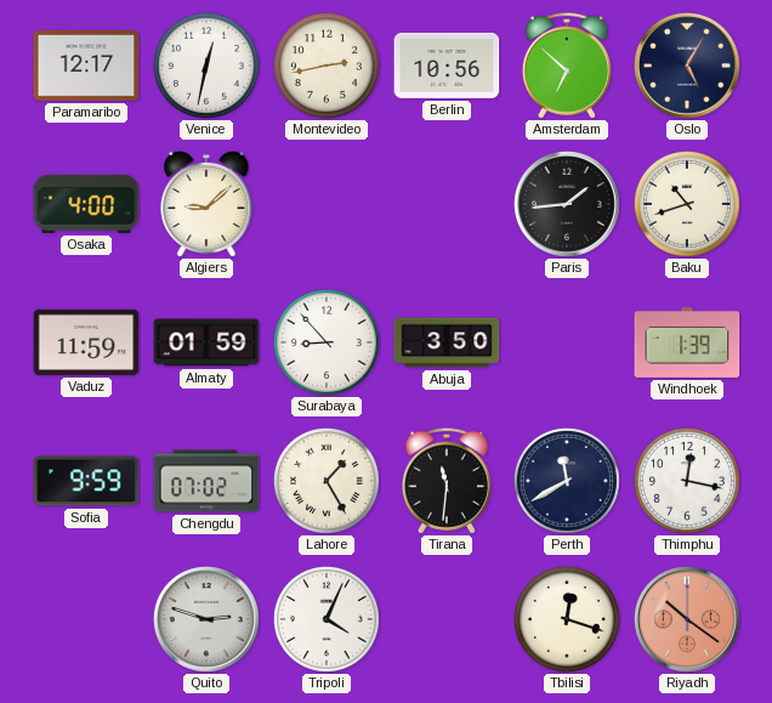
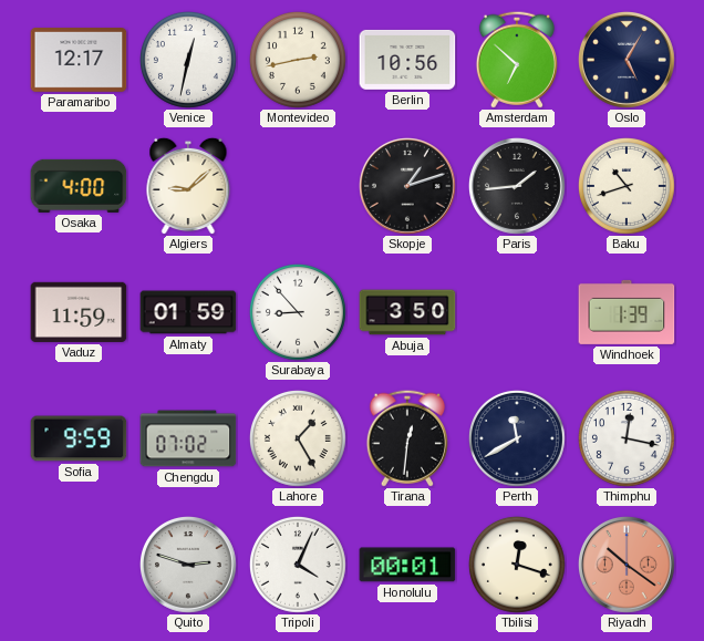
Skopje: none -> 1:12
Tirana: 11:31 -> 12:31
Honolulu: none -> 00:01
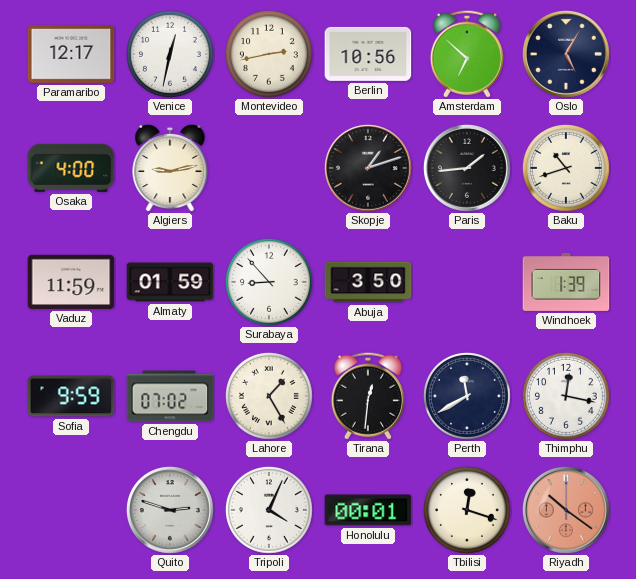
Algiers: 9:08 -> 9:13
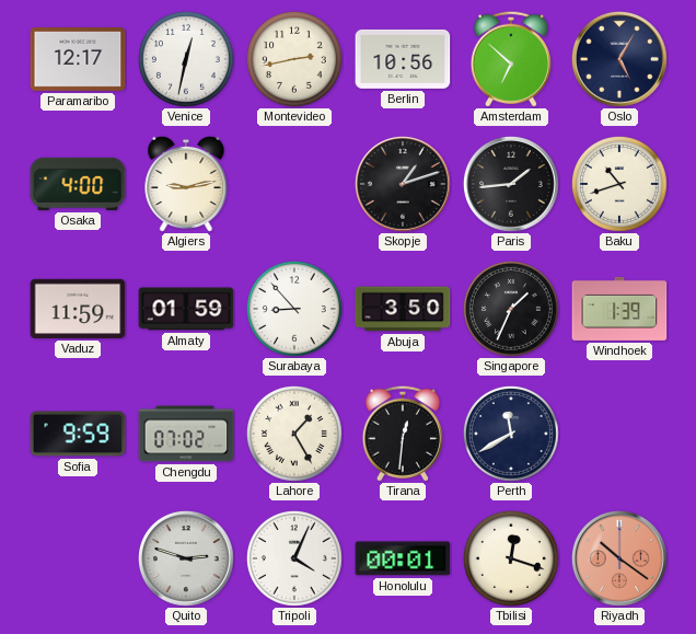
Singapore: none -> 1:34
Thimphu: 12:17 -> none
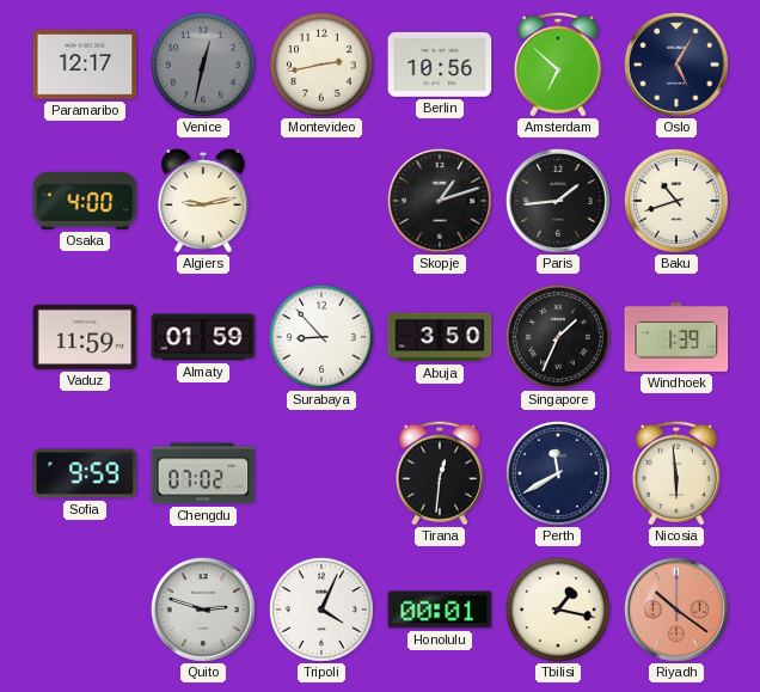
Venice dial: white -> grey
Lahore: 1:25 -> none
Nicosia: none -> 5:59
Tbilisi: 12:18 -> 1:17
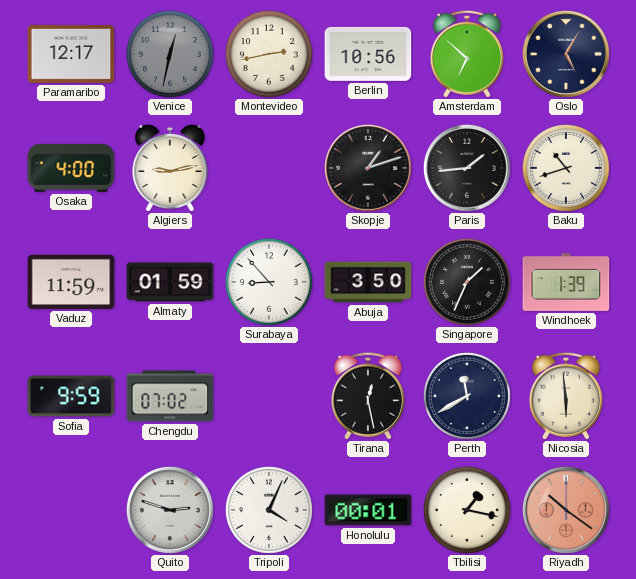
Tirana: 12:31 -> 12:28
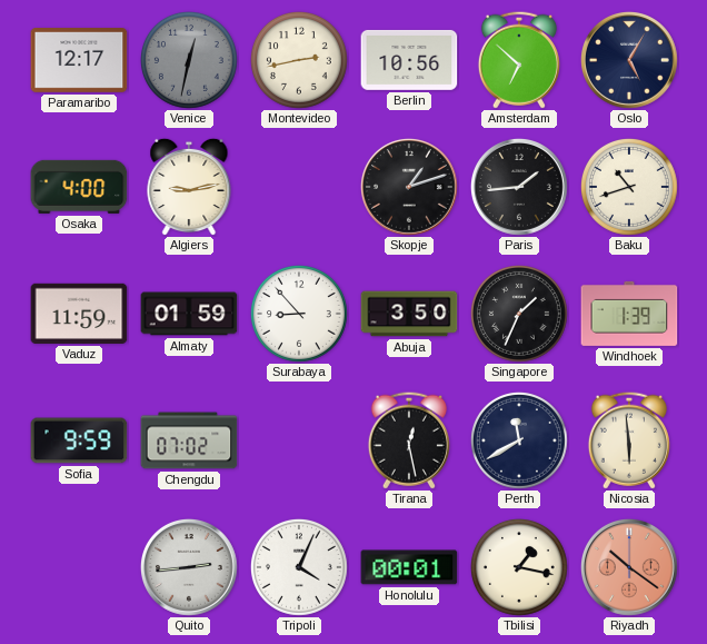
Quito: 2:48 -> 2:44
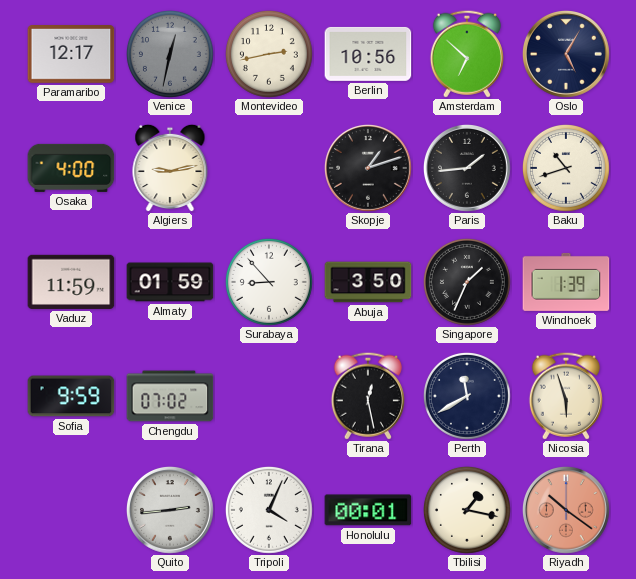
Nicosia: 5:59 -> 5:57
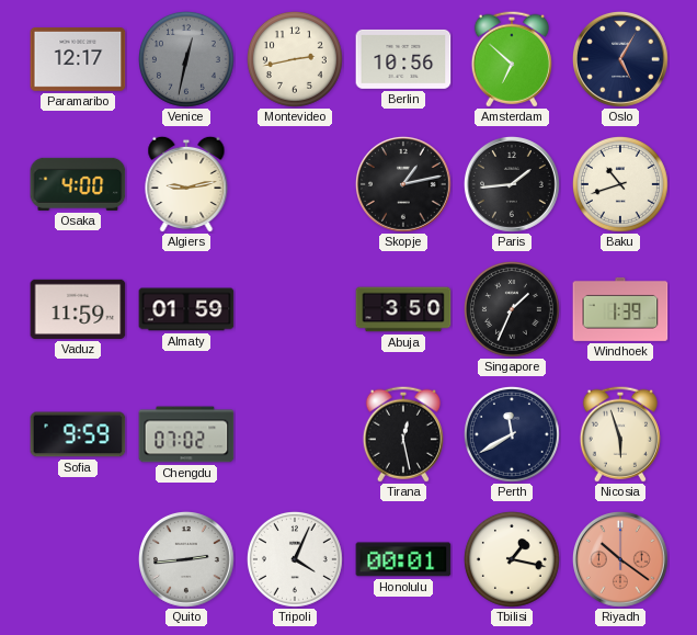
Skopje: 1:12 -> 1:13
Surabaya: 8:53 -> none
